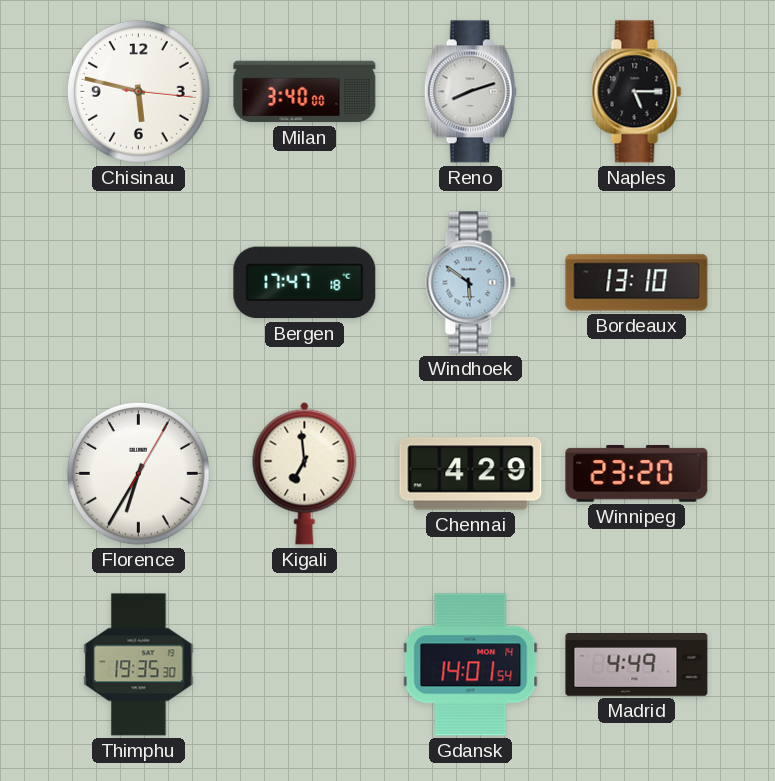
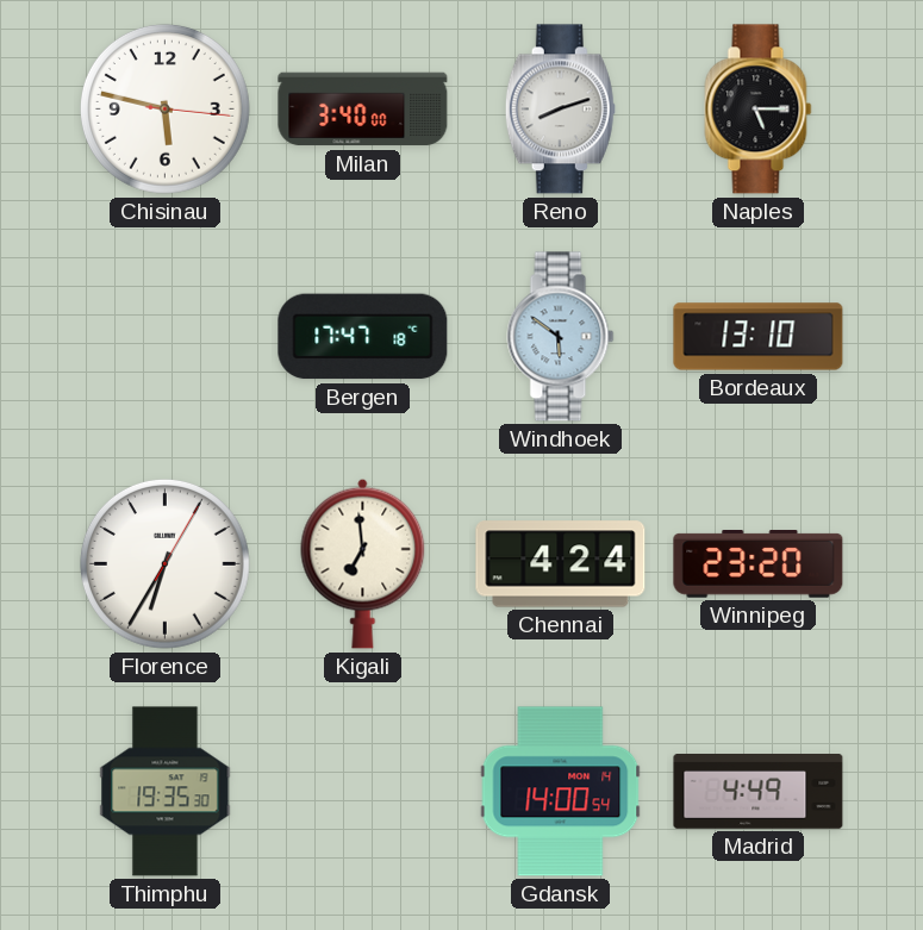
Chennai: 4:29 -> 4:24
Gdansk: 14:01 -> 14:00
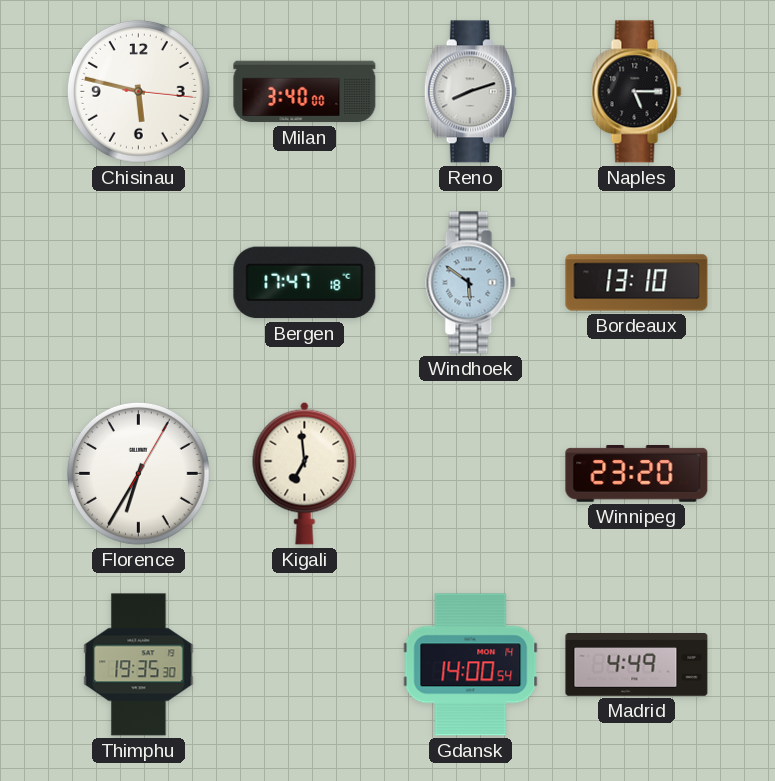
Chennai: 4:24 -> none
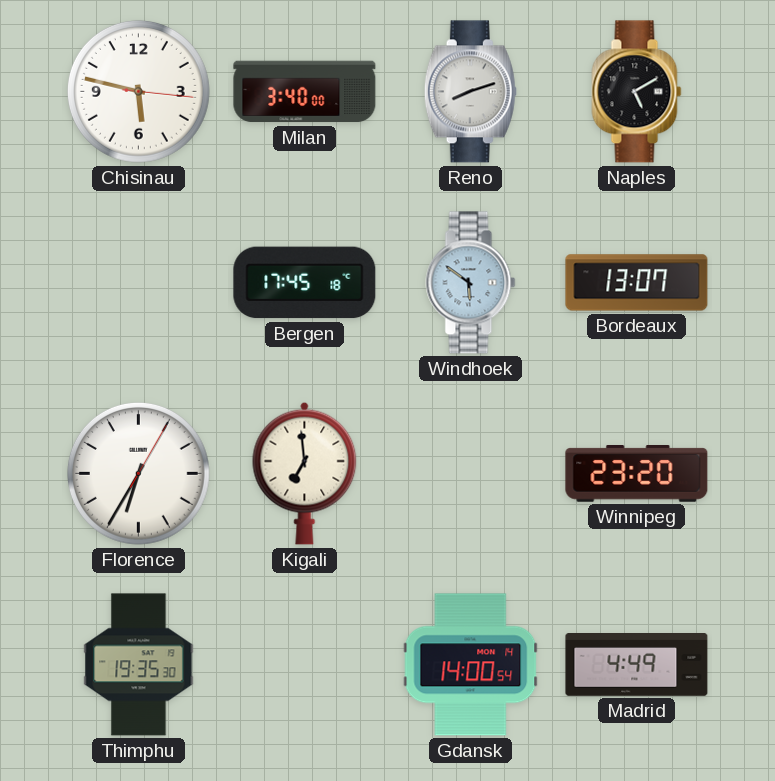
Naples: 5:15 -> 5:10
Bergen: 17:47 -> 17:45
Bordeaux: 13:10 -> 13:07
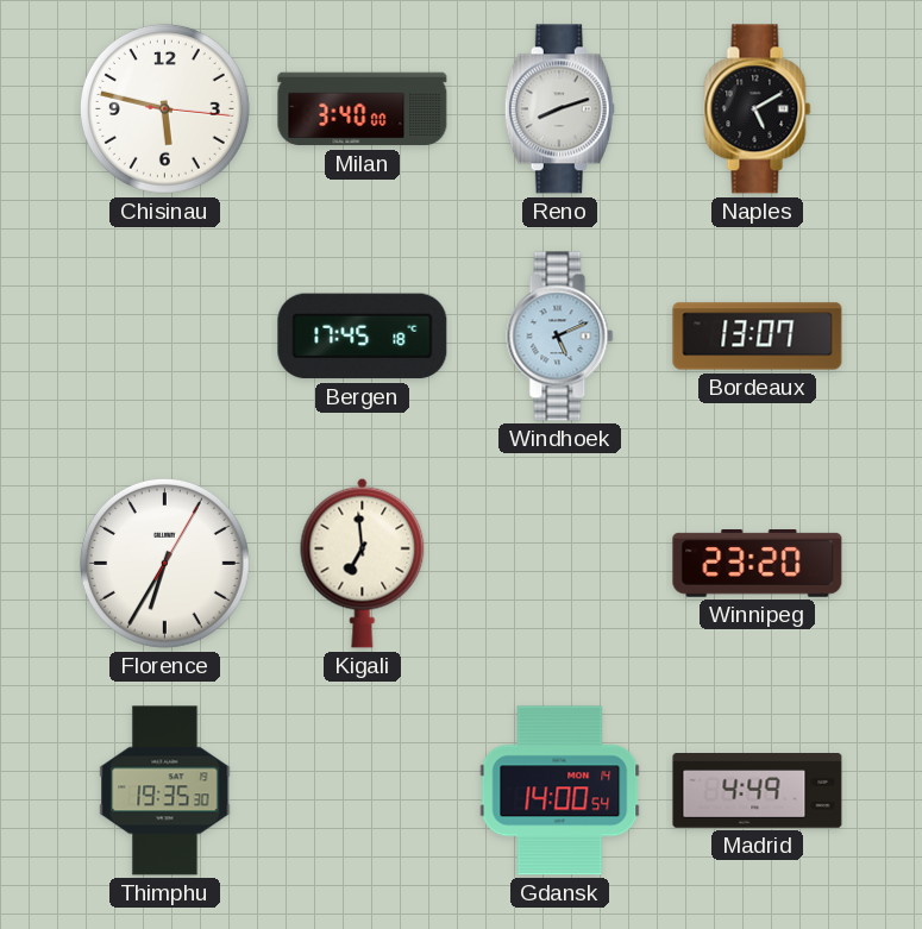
Windhoek: 5:51 -> 5:11
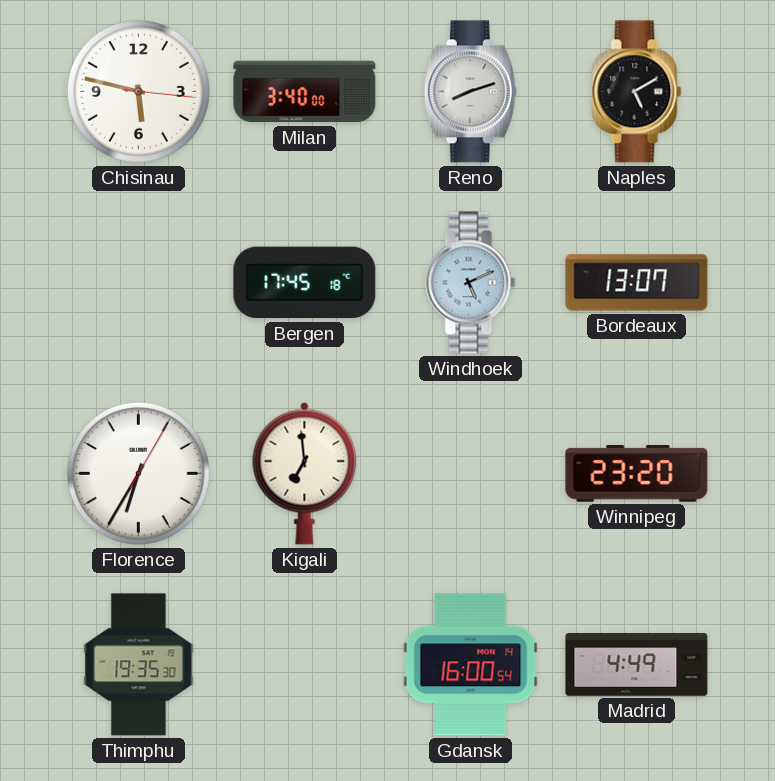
Gdansk: 14:00 -> 16:00
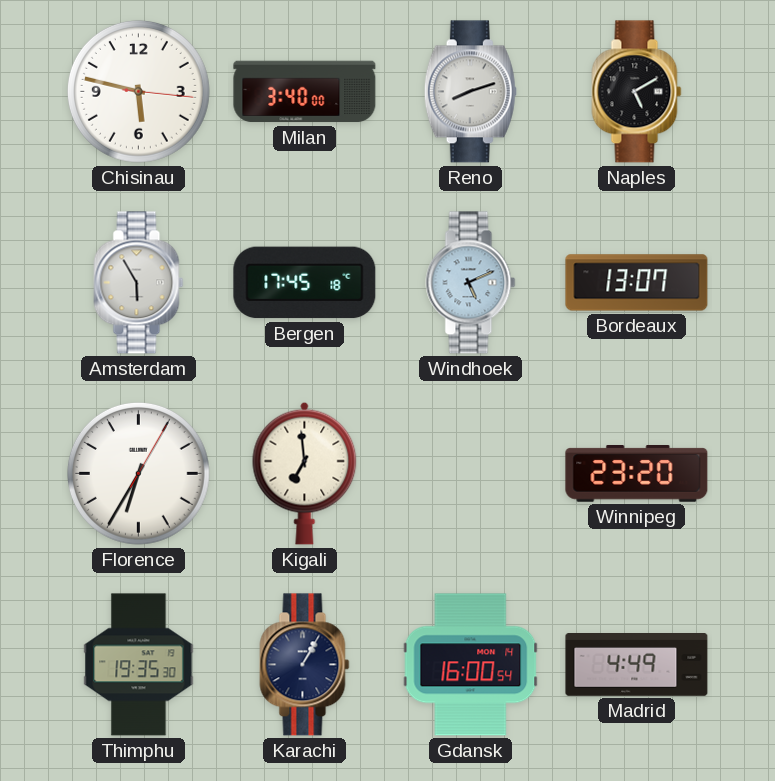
Amsterdam: none -> 5:55
Karachi: none -> 1:05
